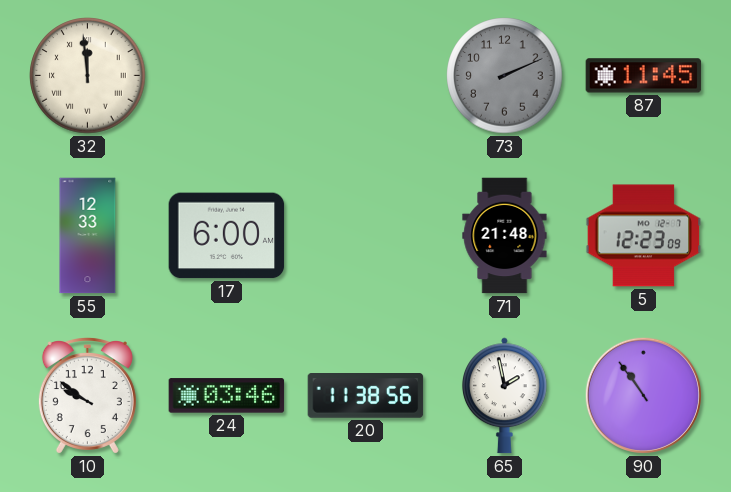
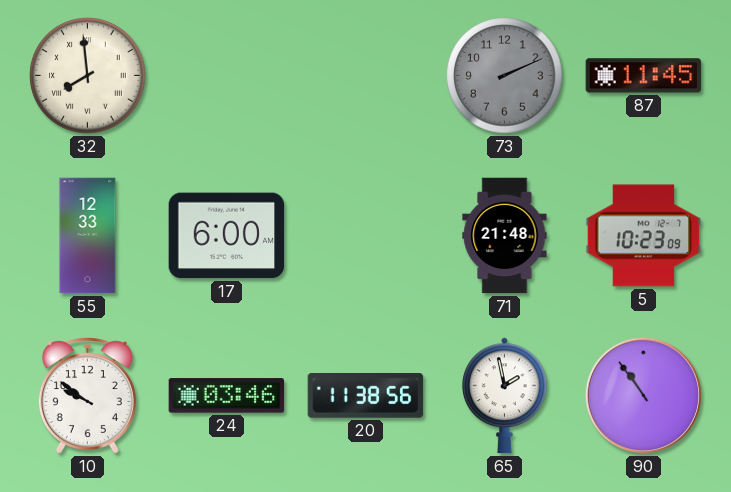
32: 11:59 -> 7:59
5: 12:23 -> 10:23
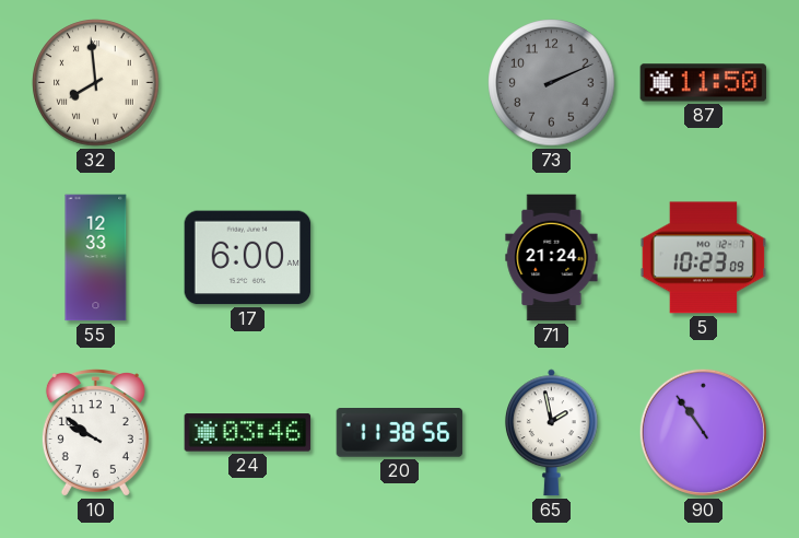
87: 11:45 -> 11:50
71: 21:48 -> 21:24
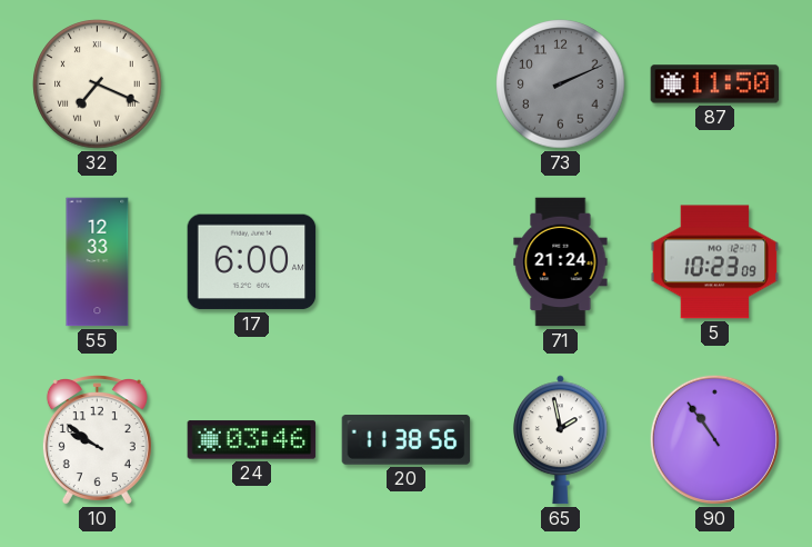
32: 7:59 -> 7:19
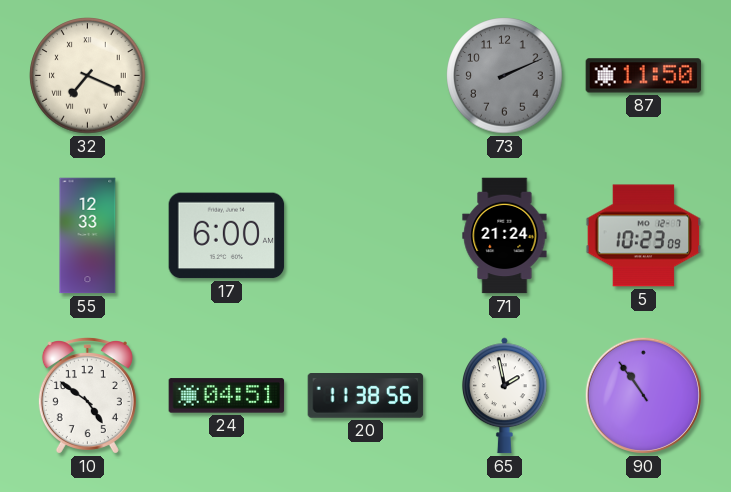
10: 9:51 -> 4:51
24: 03:46 -> 04:51
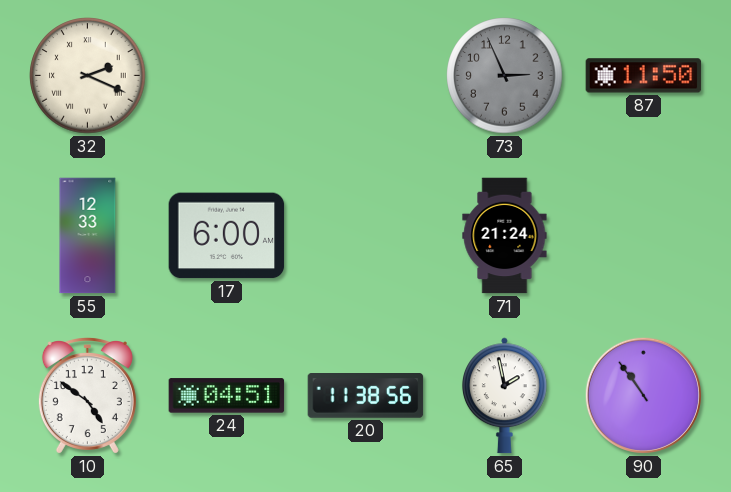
32: 7:19 -> 2:19
73: 2:11 -> 2:56
5: 10:23 -> none
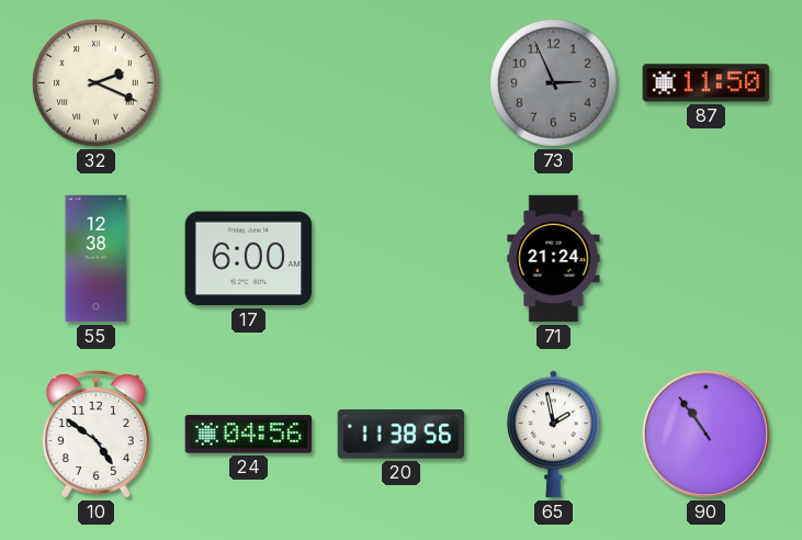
55: 12:33 -> 12:38
24: 04:51 -> 04:56
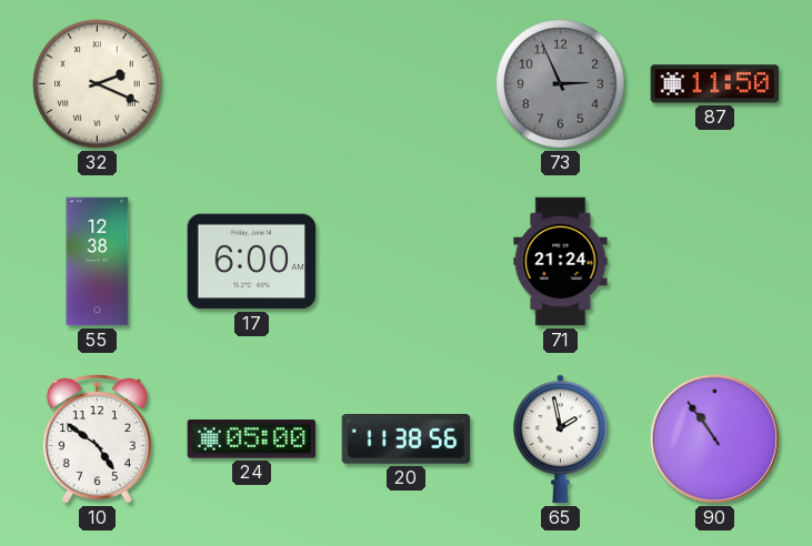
24: 04:56 -> 05:00
